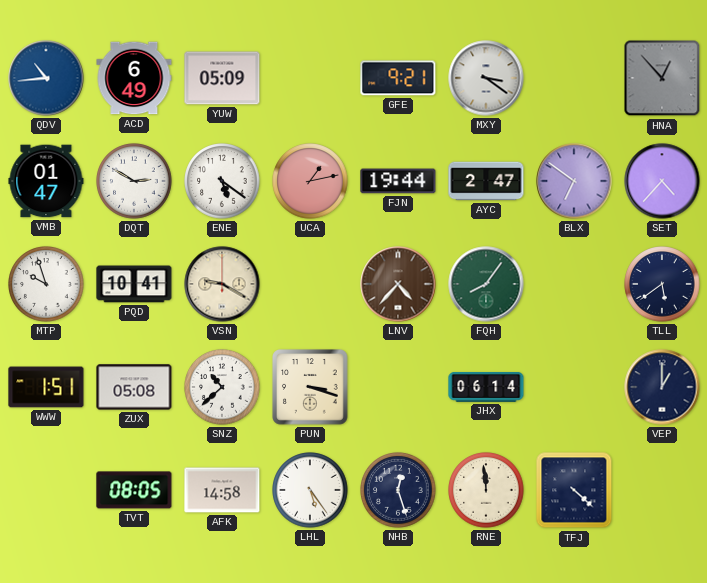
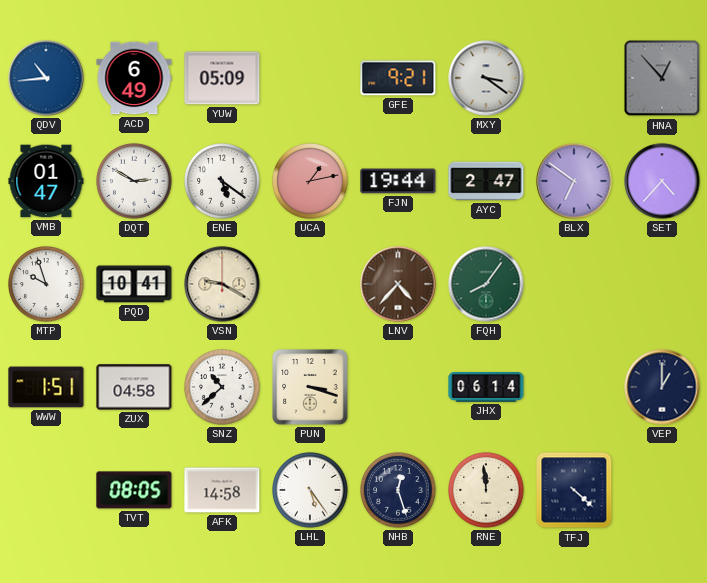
TLL: 5:39 -> none
ZUX: 05:08 -> 04:58
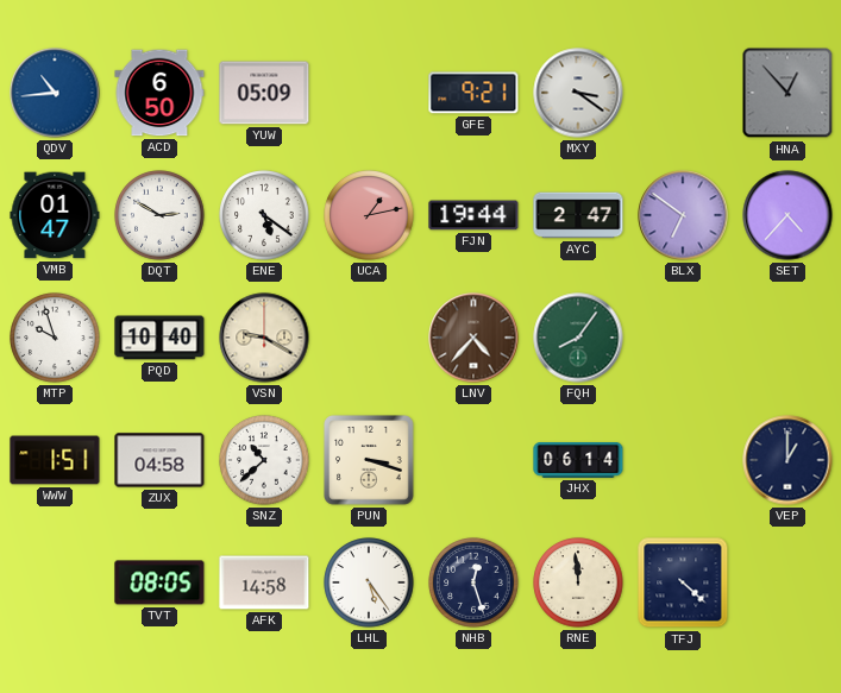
ACD: 6:49 -> 6:50
PQD: 10:41 -> 10:40
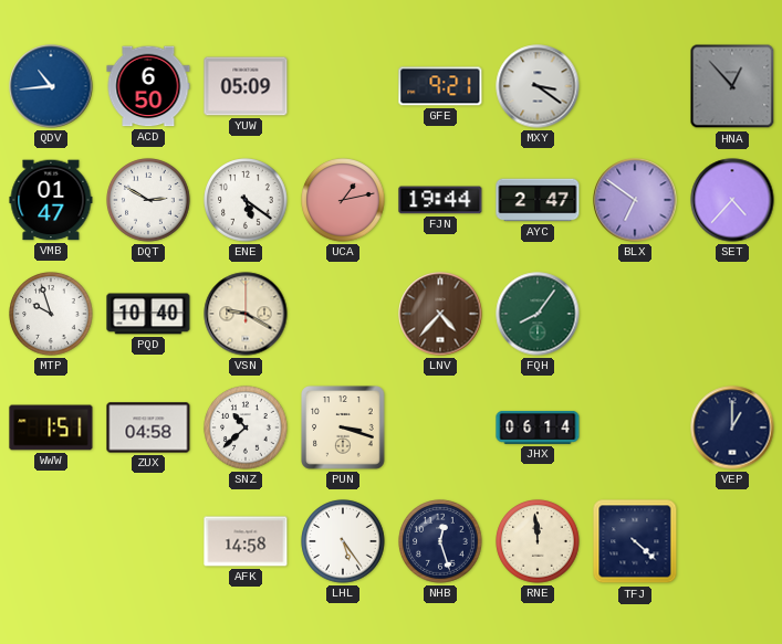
TVT: 08:05 -> none
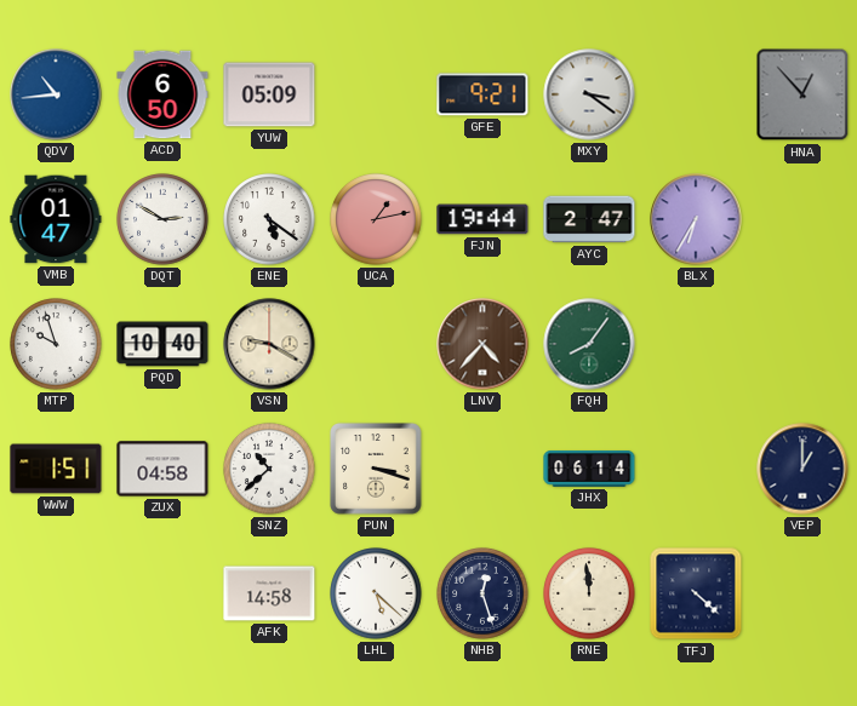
BLX: 6:51 -> 6:35
SET: 4:37 -> none
LHL: 5:24 -> 5:22
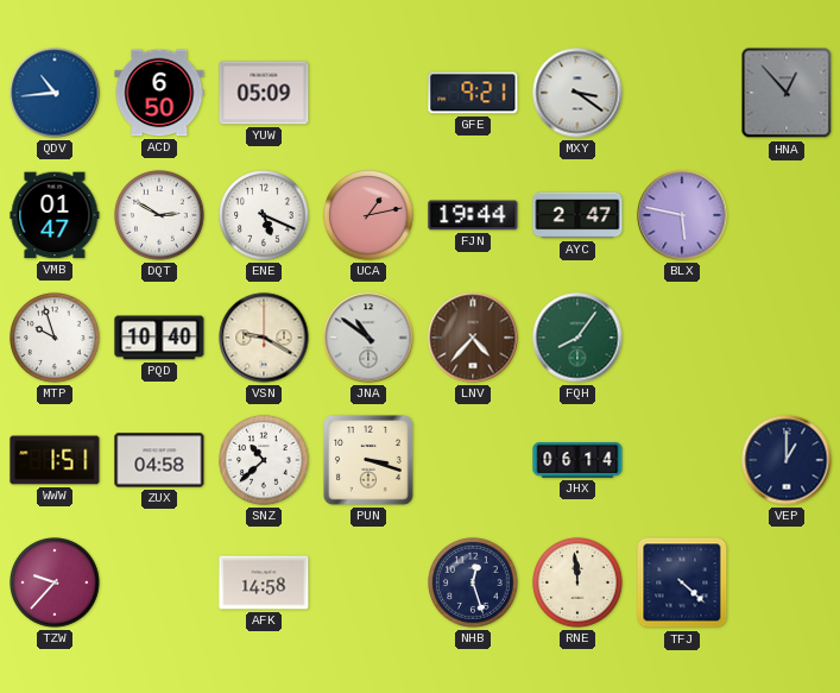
ENE: 5:21 -> 5:19
BLX: 6:35 -> 5:47
JNA: none -> 10:51
TZW: none -> 9:37
LHL: 5:22 -> none
